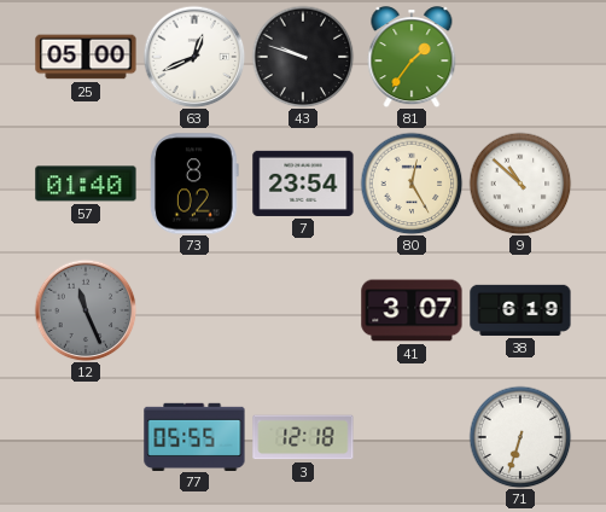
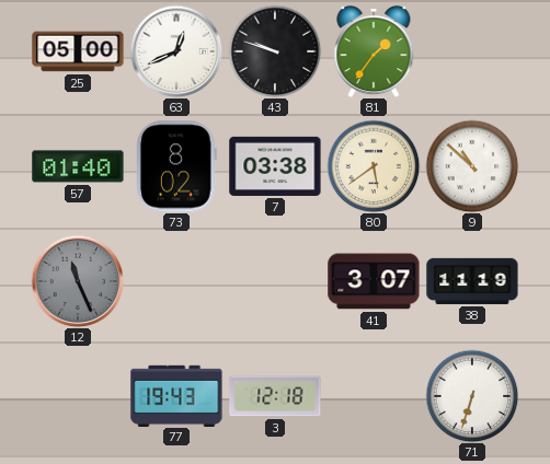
7: 23:54 -> 03:38
80: 12:25 -> 5:39
38: 6:19 -> 11:19
77: 05:55 -> 19:43
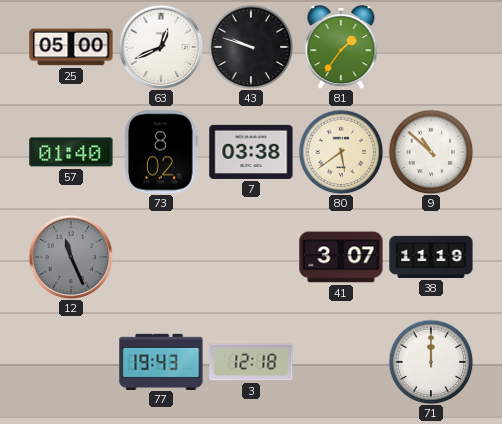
71: 6:33 -> 12:00
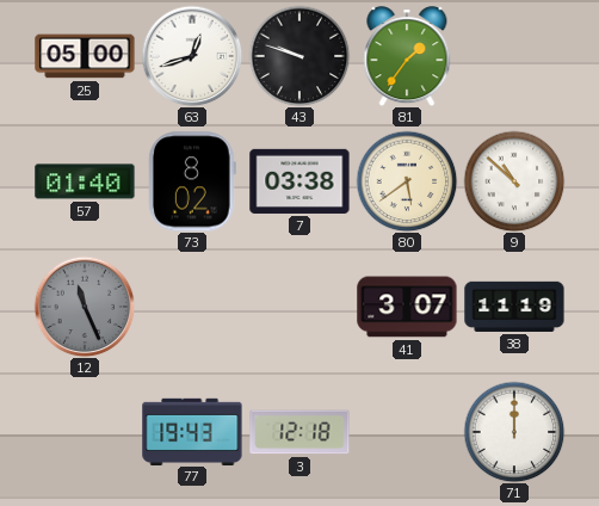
63: 12:41 -> 12:42
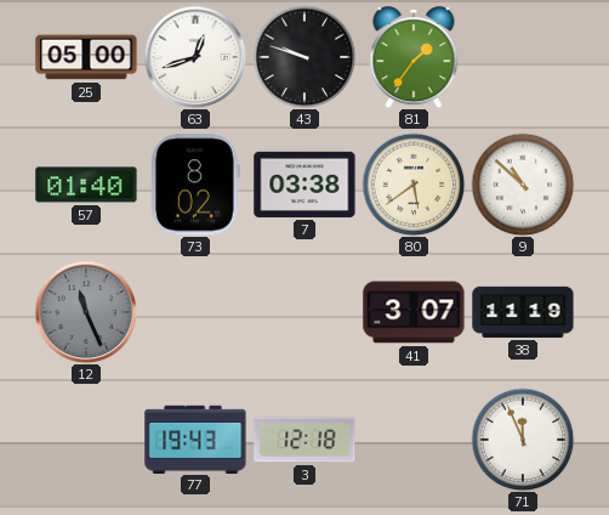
71: 12:00 -> 11:56
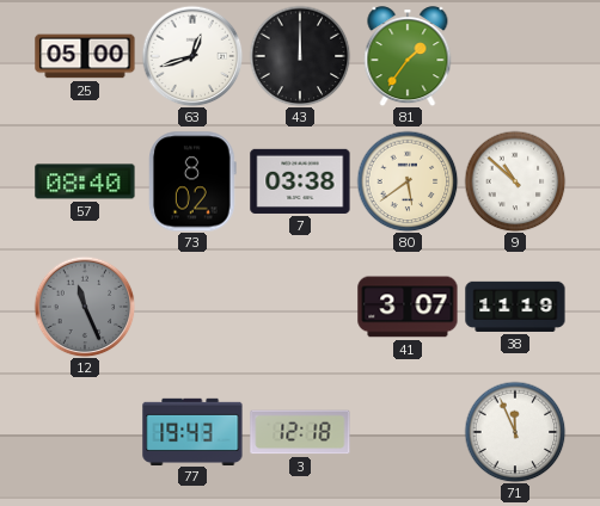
43: 9:48 -> 12:00
57: 01:40 -> 08:40
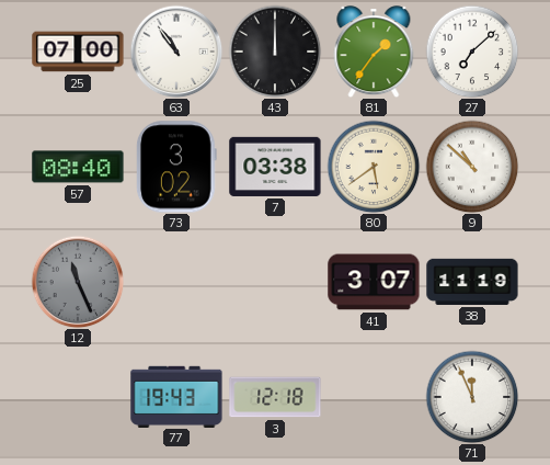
25: 05:00 -> 07:00
63: 12:42 -> 10:54
27: none -> 7:08
73: 8:02 -> 3:02
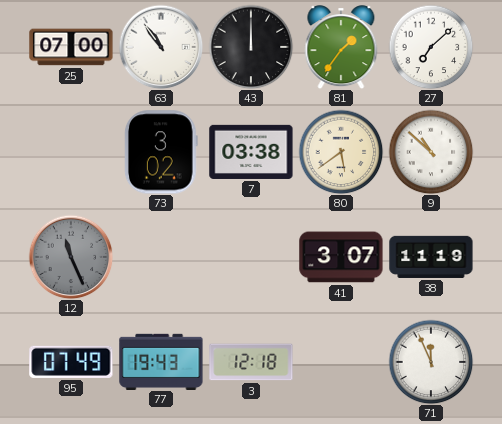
57: 08:40 -> none
95: none -> 07:49
